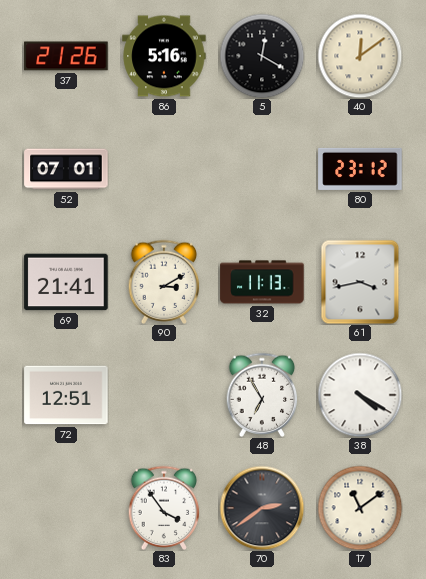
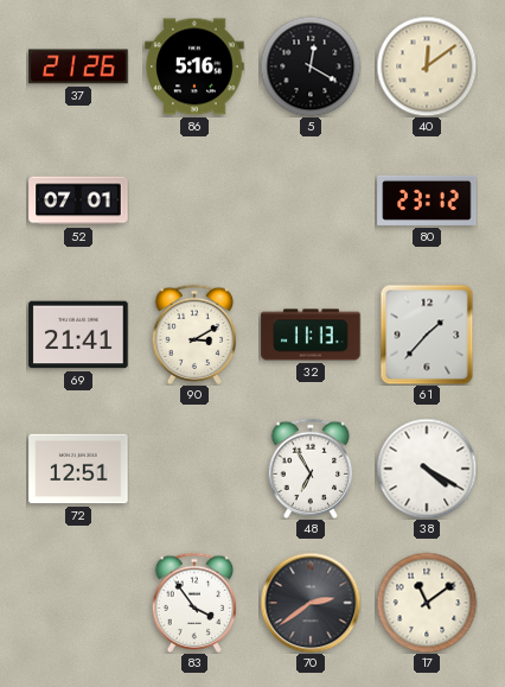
61: 3:43 -> 1:37
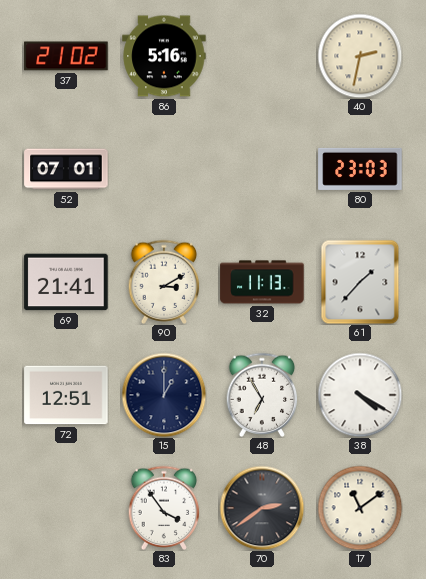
37: 21:26 -> 21:02
5: 12:20 -> none
40: 12:09 -> 2:32
80: 23:12 -> 23:03
15: none -> 1:00
